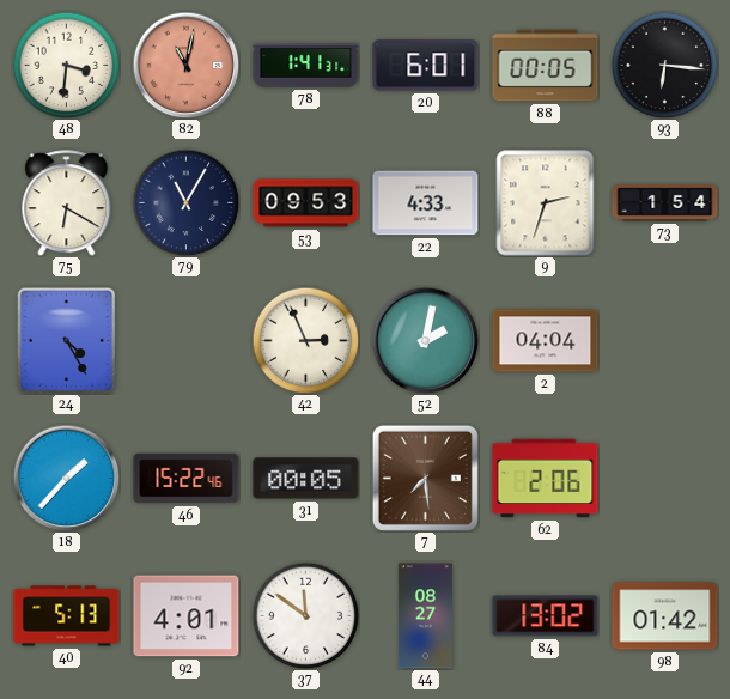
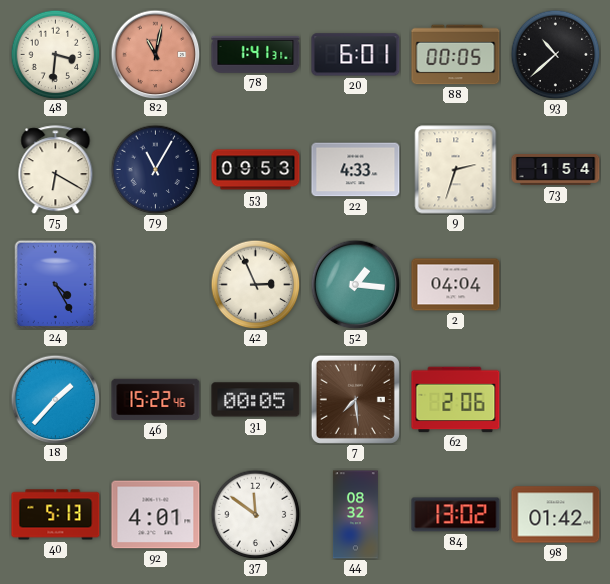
93: 6:16 -> 10:38
52: 2:02 -> 1:16
44: 08:27 -> 08:32
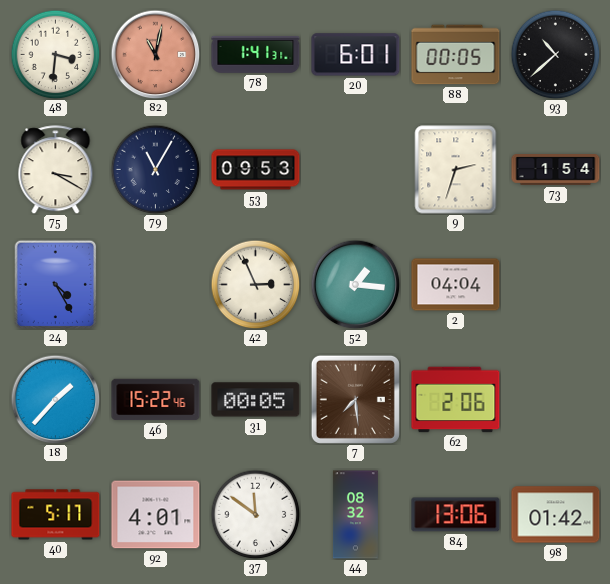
75: 6:20 -> 3:20
22: 4:33 -> none
40: 5:13 -> 5:17
84: 13:02 -> 13:06
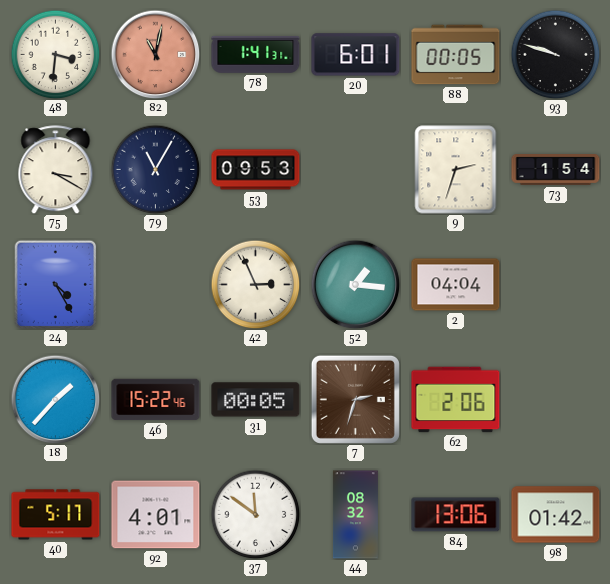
93: 10:38 -> 9:48
7: 7:29 -> 2:33
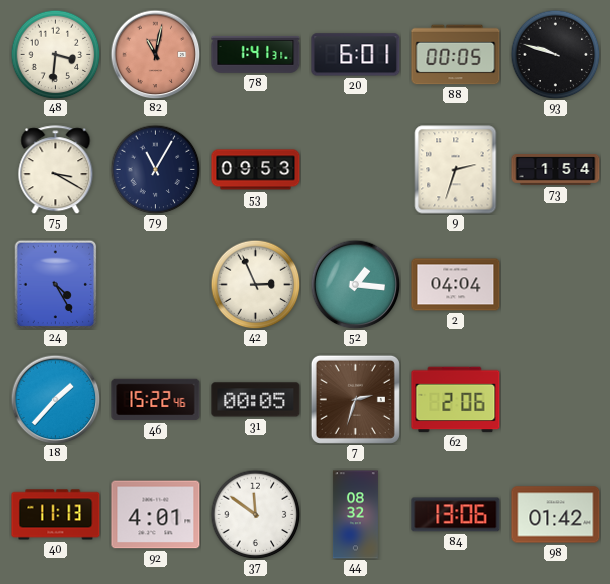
40: 5:17 -> 11:13
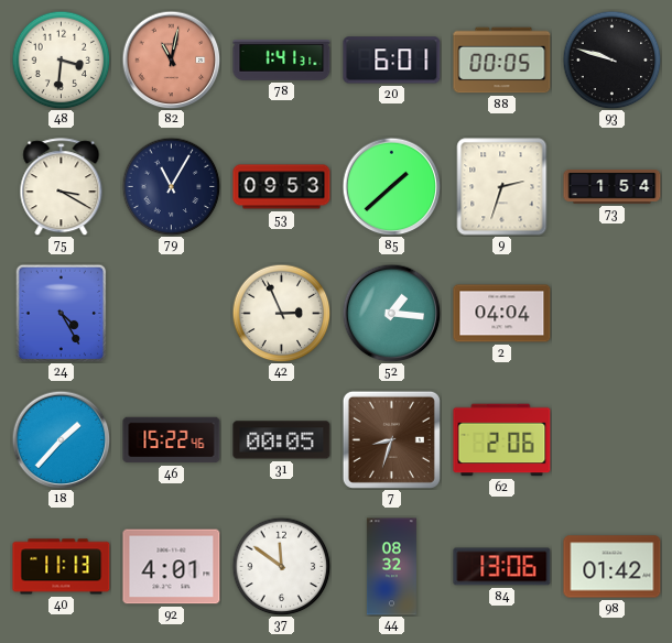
85: none -> 1:38
7: 2:33 -> 8:33
